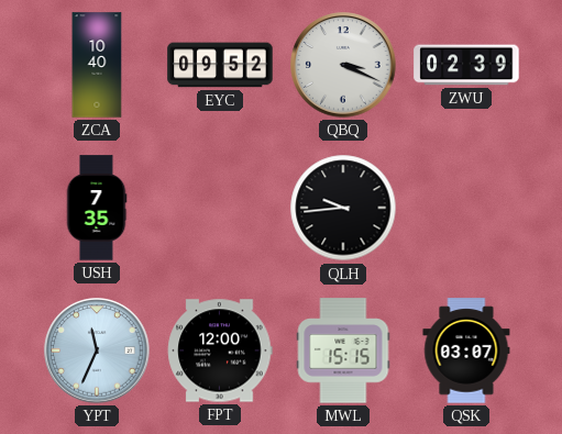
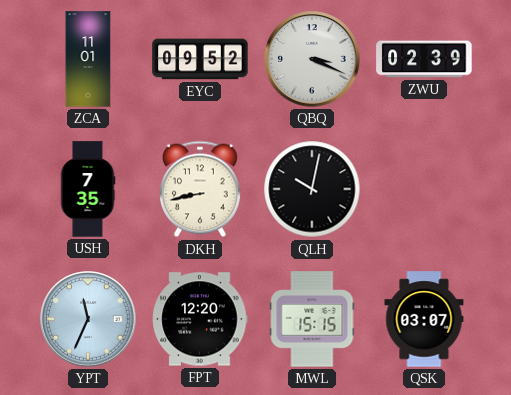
ZCA: 10:40 -> 11:01
DKH: none -> 8:43
QLH: 9:44 -> 10:02
FPT: 12:00 -> 12:20
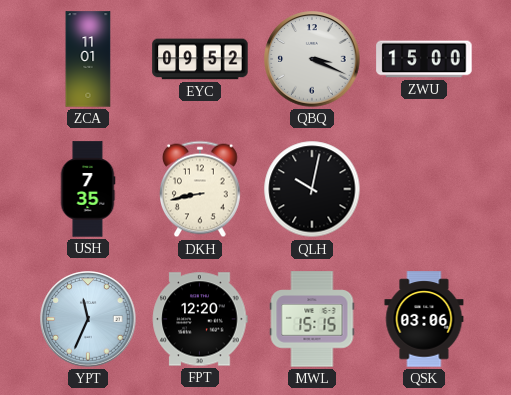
ZWU: 02:39 -> 15:00
QSK: 03:07 -> 03:06
